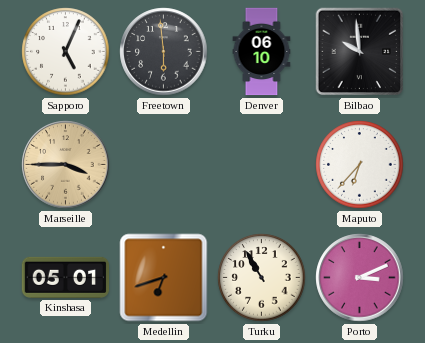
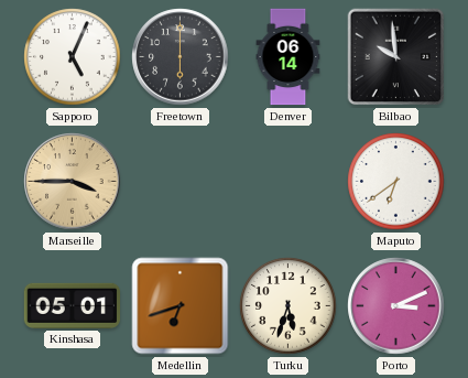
Freetown: 5:59 -> 6:00
Denver: 06:10 -> 06:14
Maputo: 6:37 -> 6:39
Turku: 10:55 -> 5:33
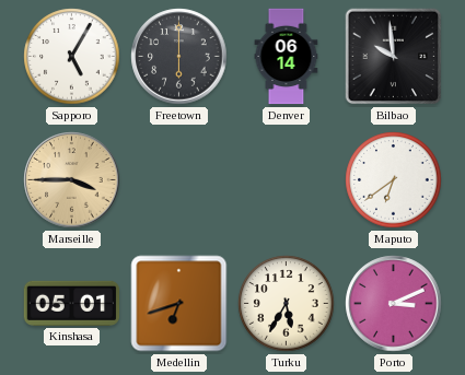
Sapporo: 5:04 -> 5:05
Turku: 5:33 -> 5:35
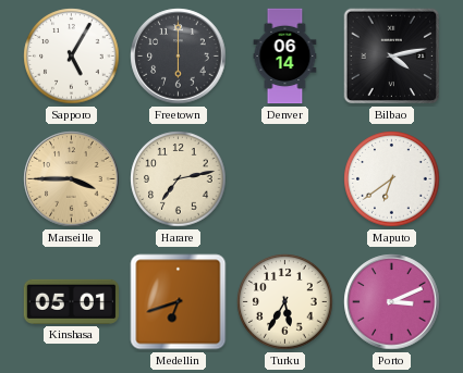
Bilbao: 9:59 -> 4:13
Harare: none -> 7:13
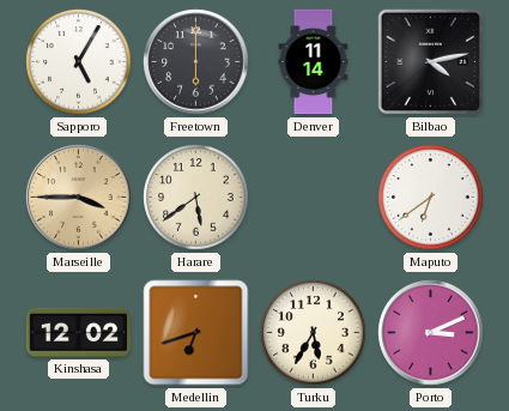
Denver: 06:14 -> 11:14
Harare: 7:13 -> 5:39
Kinshasa: 05:01 -> 12:02
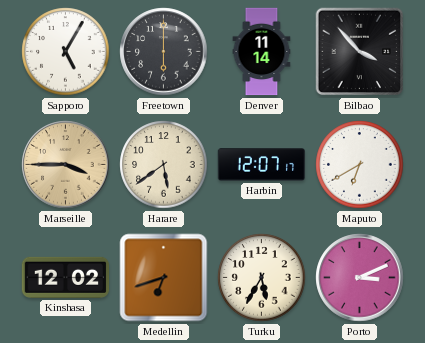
Bilbao: 4:13 -> 3:53
Harbin: none -> 12:07
Maputo: 6:39 -> 6:40
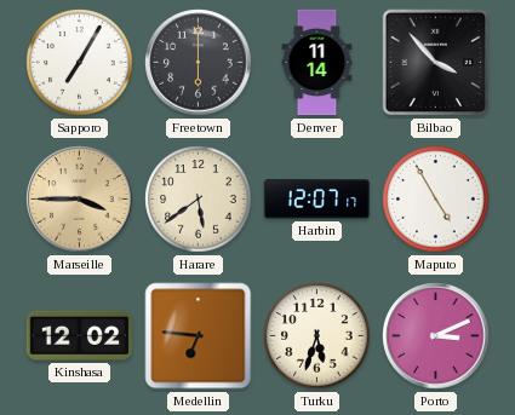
Sapporo: 5:05 -> 7:05
Maputo: 6:40 -> 4:55
Medellin: 6:42 -> 6:46
Turku: 5:35 -> 5:33
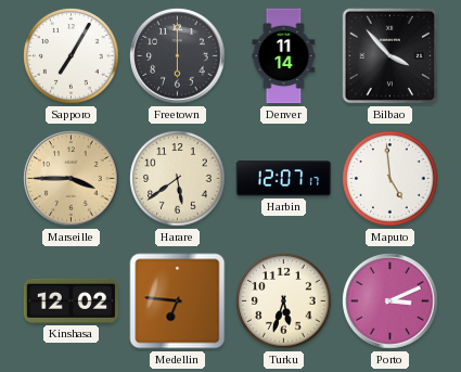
Maputo: 4:55 -> 4:59
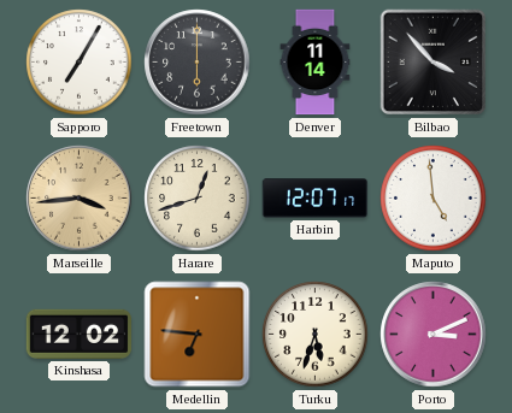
Marseille: 3:45 -> 3:44
Harare: 5:39 -> 12:42
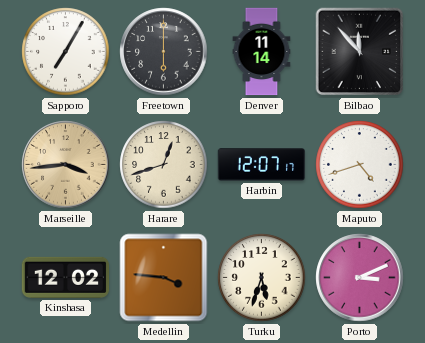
Bilbao: 3:53 -> 11:53
Maputo: 4:59 -> 4:42
Medellin: 6:46 -> 3:46
